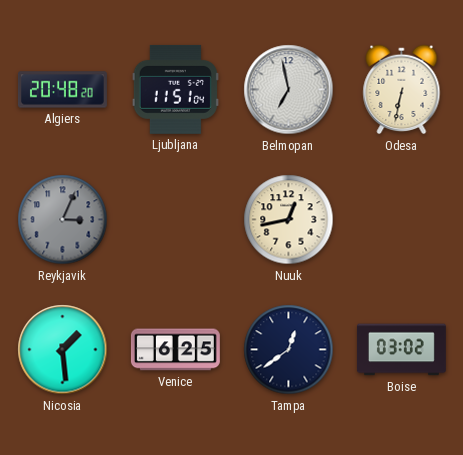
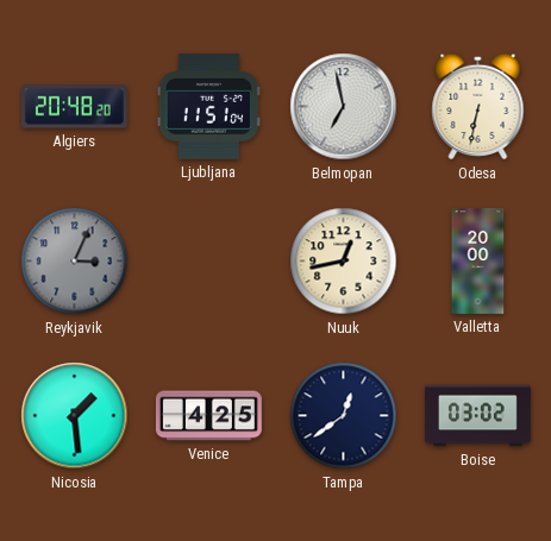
Valletta: none -> 20:00
Venice: 6:25 -> 4:25
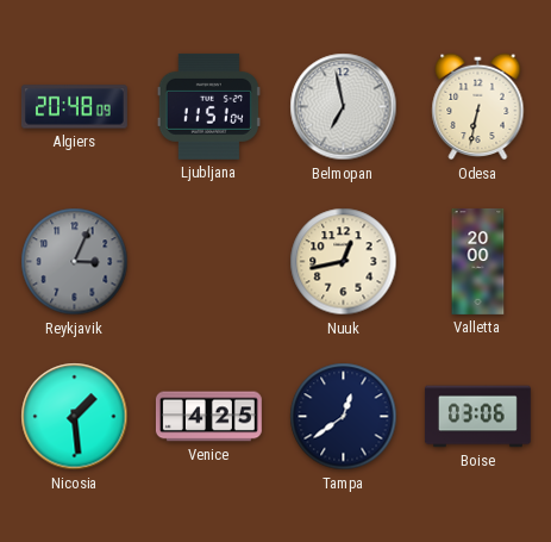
Algiers: 20:48:20 -> 20:48:09
Boise: 03:02 -> 03:06
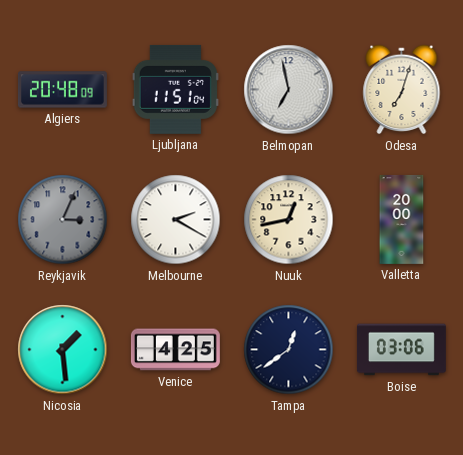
Odesa: 6:32 -> 7:03
Melbourne: none -> 2:20
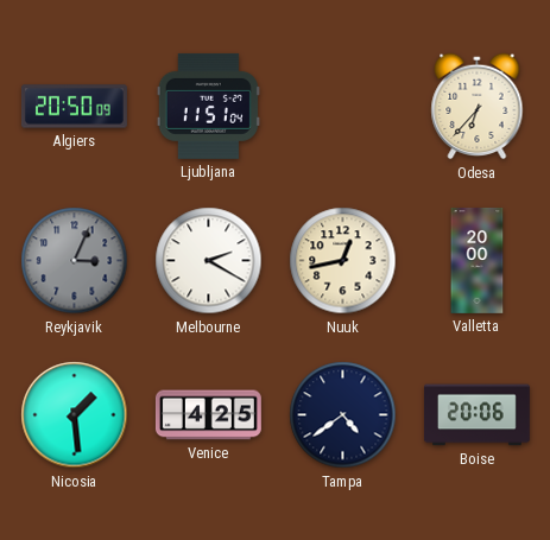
Algiers: 20:48 -> 20:50
Belmopan: 6:58 -> none
Odesa: 7:03 -> 6:37
Tampa: 12:39 -> 4:39
Boise: 03:06 -> 20:06
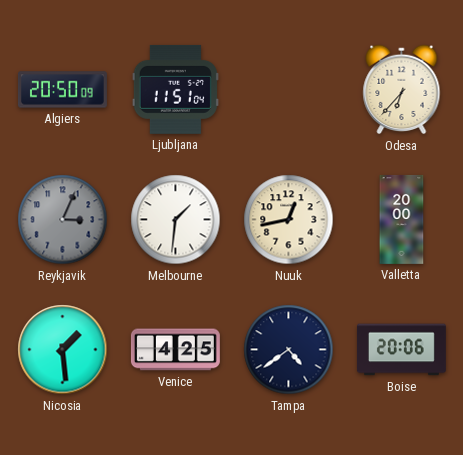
Melbourne: 2:20 -> 1:31
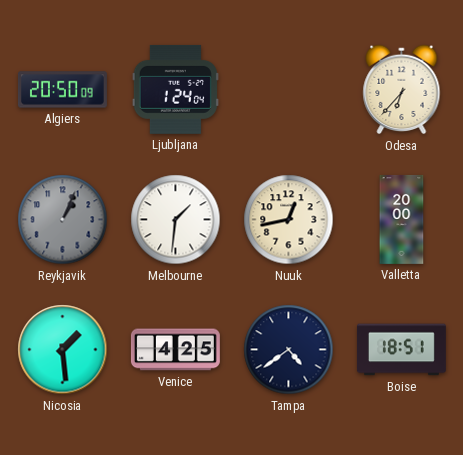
Ljubljana: 11:51 -> 1:24
Reykjavik: 3:04 -> 1:04
Boise: 20:06 -> 18:51
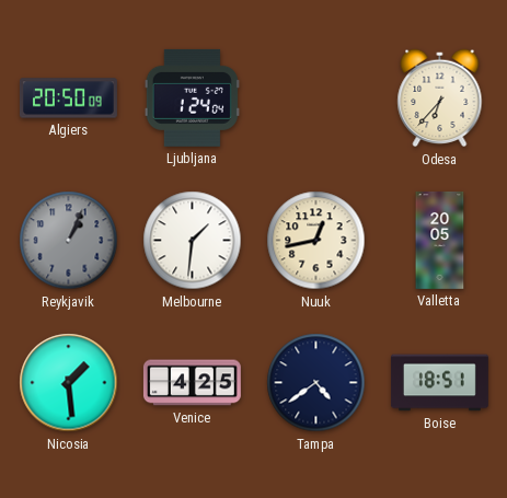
Valletta: 20:00 -> 20:05
